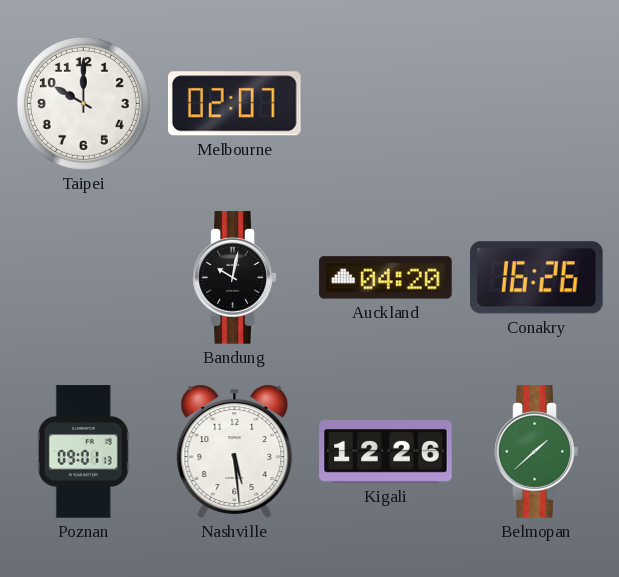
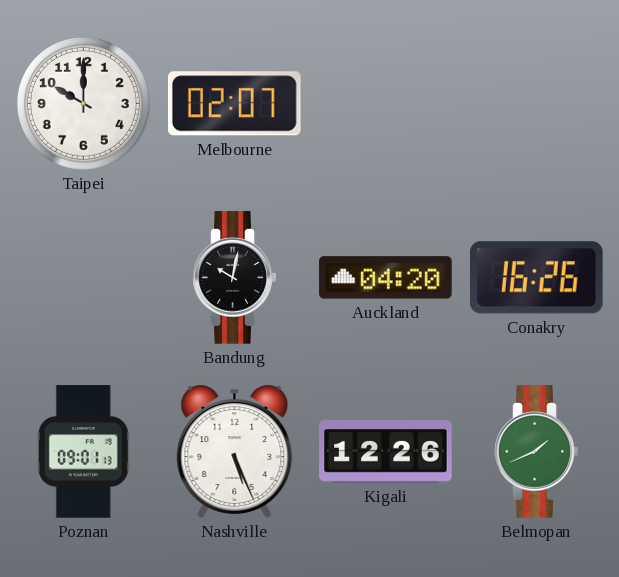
Nashville: 5:29 -> 5:26
Belmopan: 1:38 -> 1:41
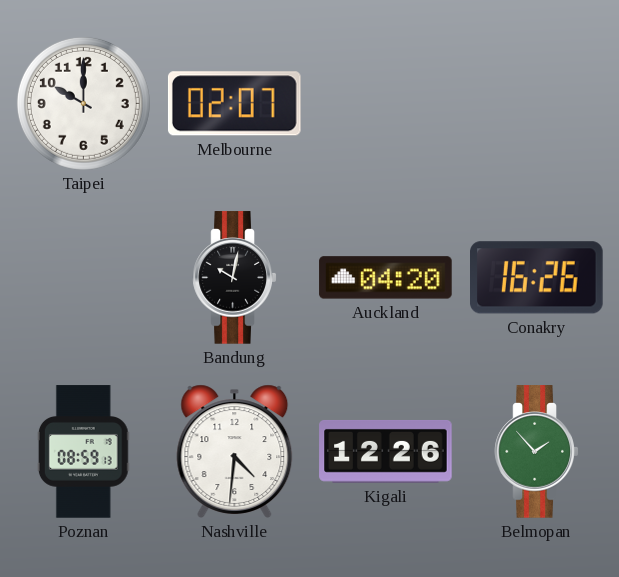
Poznan: 09:01 -> 08:59
Nashville: 5:26 -> 4:31
Belmopan: 1:41 -> 1:53
